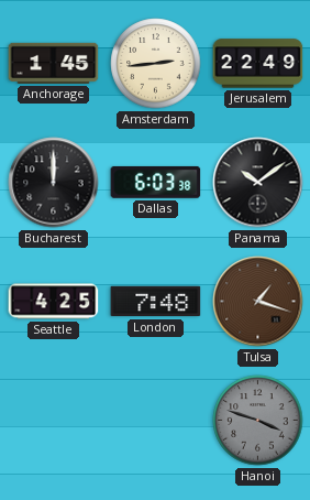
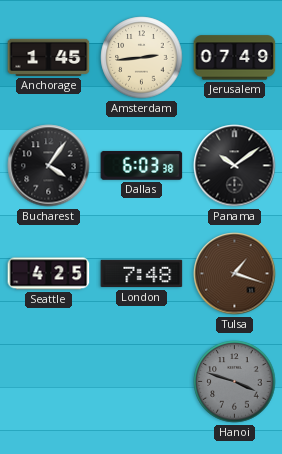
Jerusalem: 22:49 -> 07:49
Bucharest: 12:00 -> 4:06
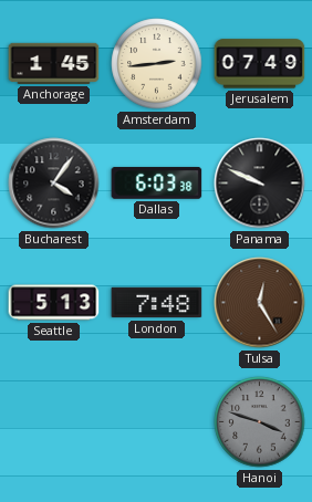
Panama: 10:09 -> 9:49
Seattle: 4:25 -> 5:13
Tulsa: 1:18 -> 12:25
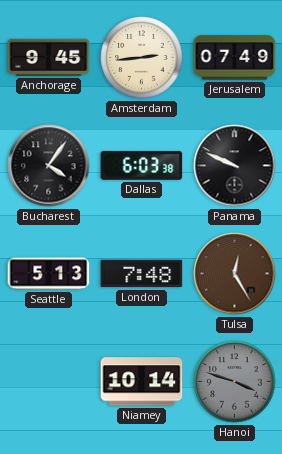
Anchorage: 1:45 -> 9:45
Niamey: none -> 10:14
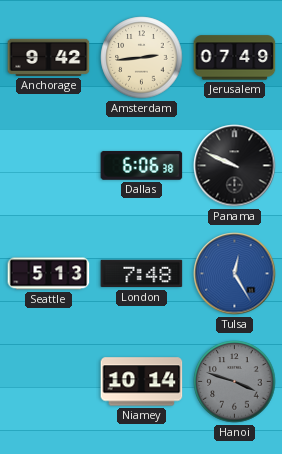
Anchorage: 9:45 -> 9:42
Bucharest: 4:06 -> none
Dallas: 6:03 -> 6:06
Tulsa dial: brown -> blue
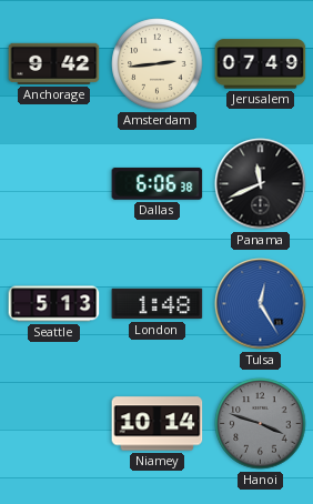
Panama: 9:49 -> 11:41
London: 7:48 -> 1:48
